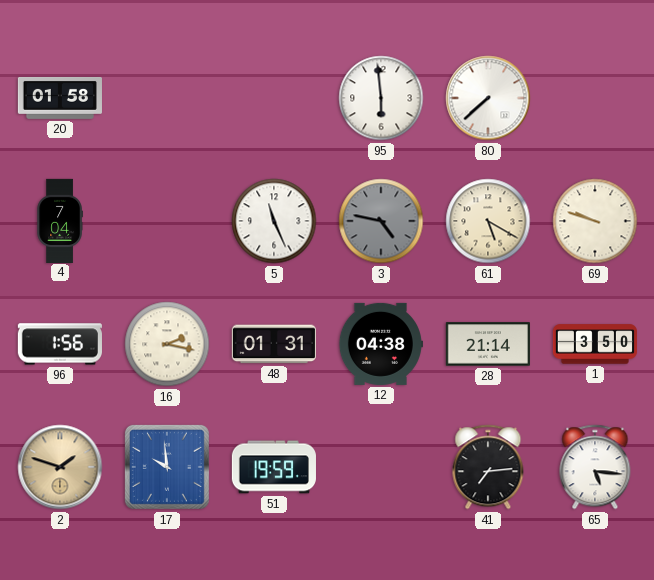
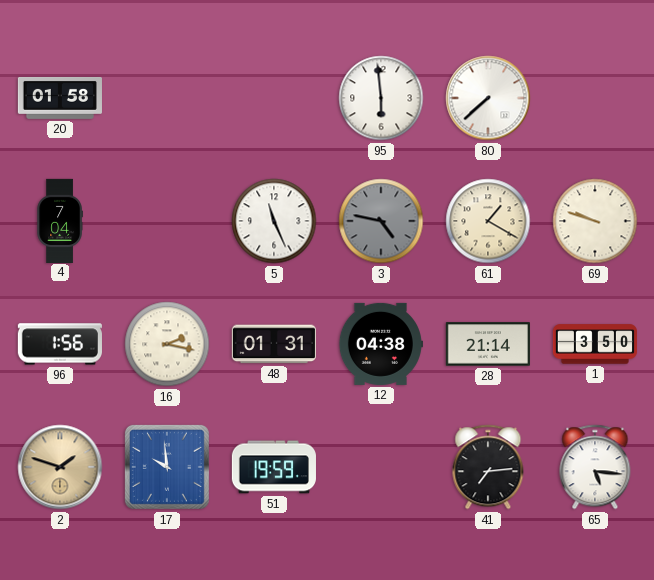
61: 5:20 -> 1:20
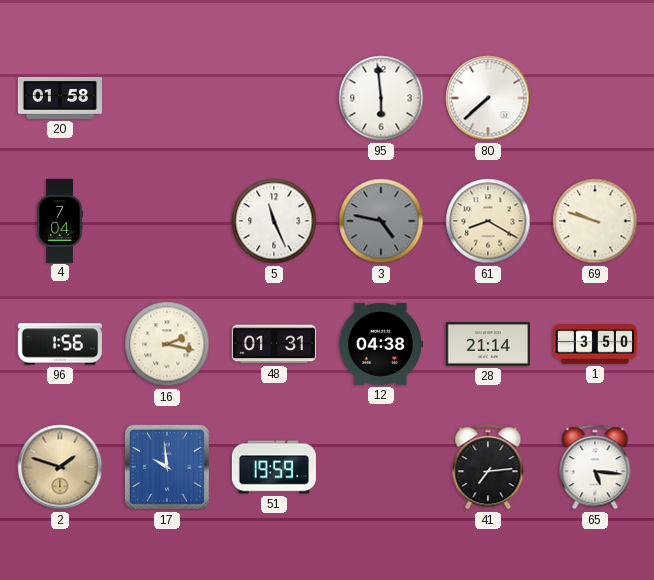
61: 1:20 -> 8:20
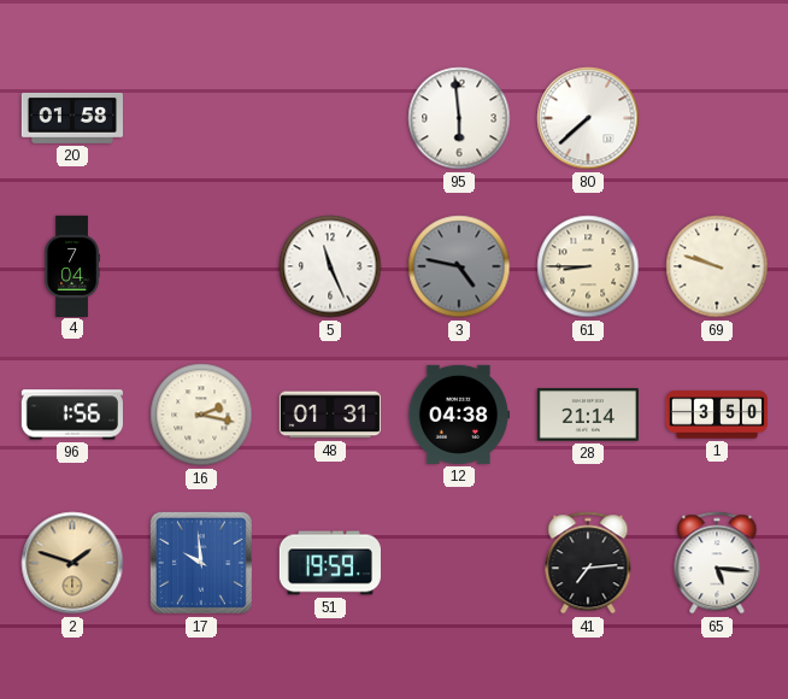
61: 8:20 -> 8:45
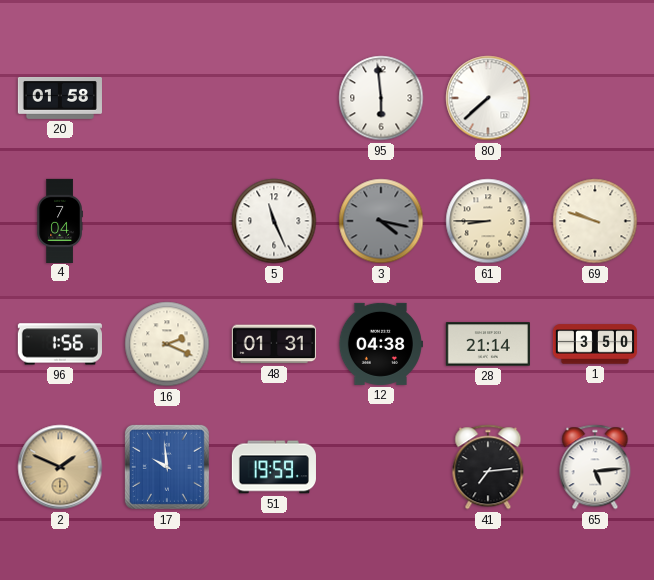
3: 4:47 -> 4:17
16: 2:17 -> 2:19
2: 1:48 -> 1:49
65: 5:16 -> 5:14
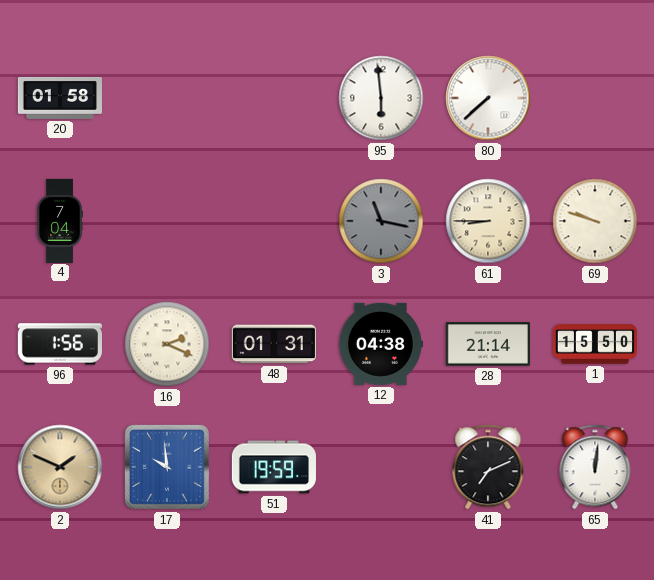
5: 11:26 -> none
3: 4:17 -> 11:17
1: 3:50 -> 15:50
41: 7:14 -> 7:11
65: 5:14 -> 12:01
